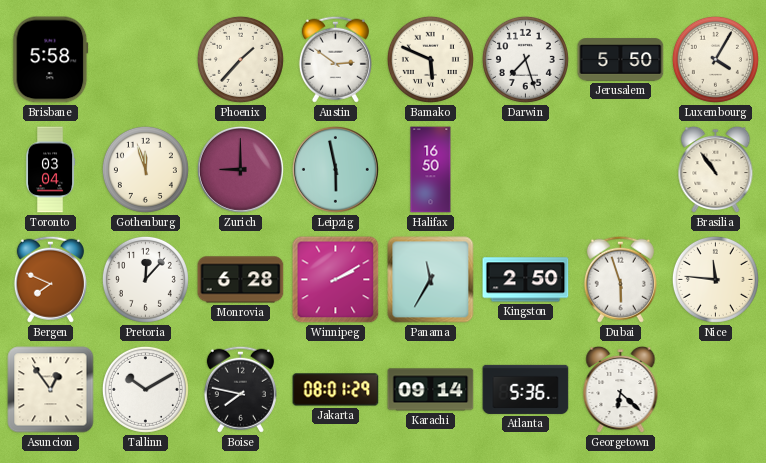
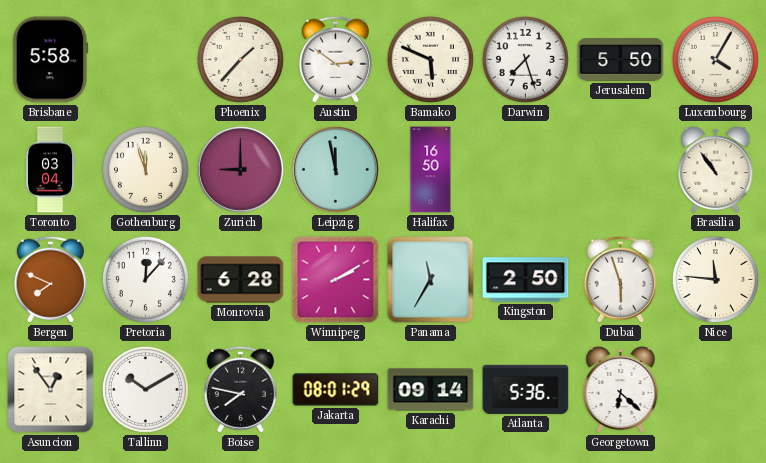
Leipzig: 5:58 -> 11:58
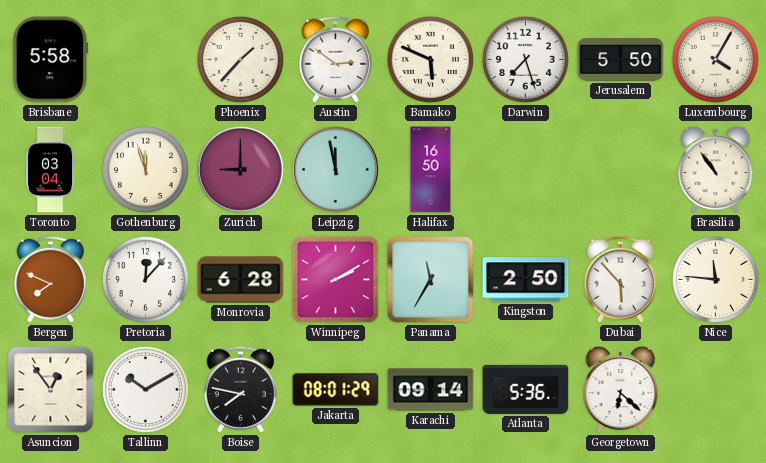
Dubai: 5:57 -> 5:53
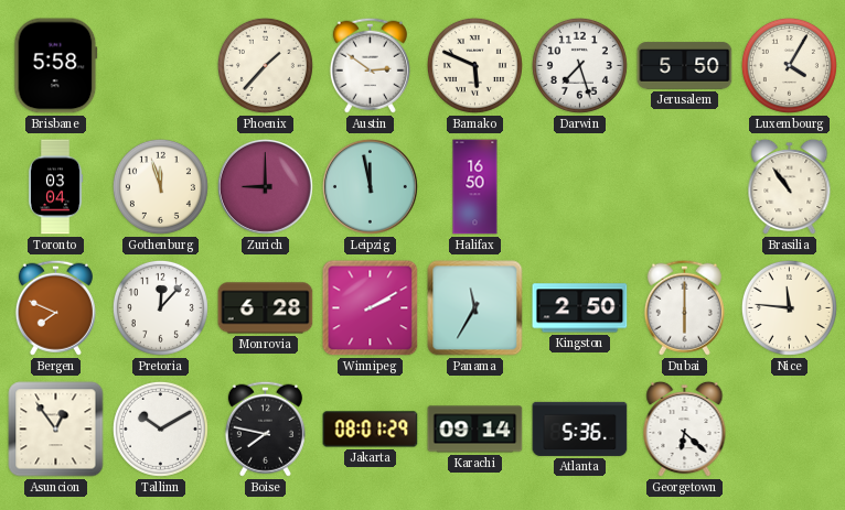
Dubai: 5:53 -> 6:00
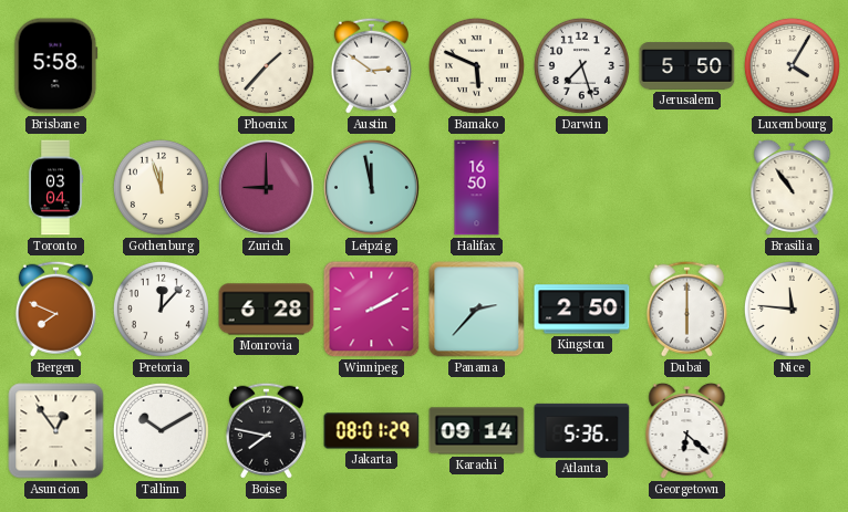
Panama: 11:35 -> 2:37
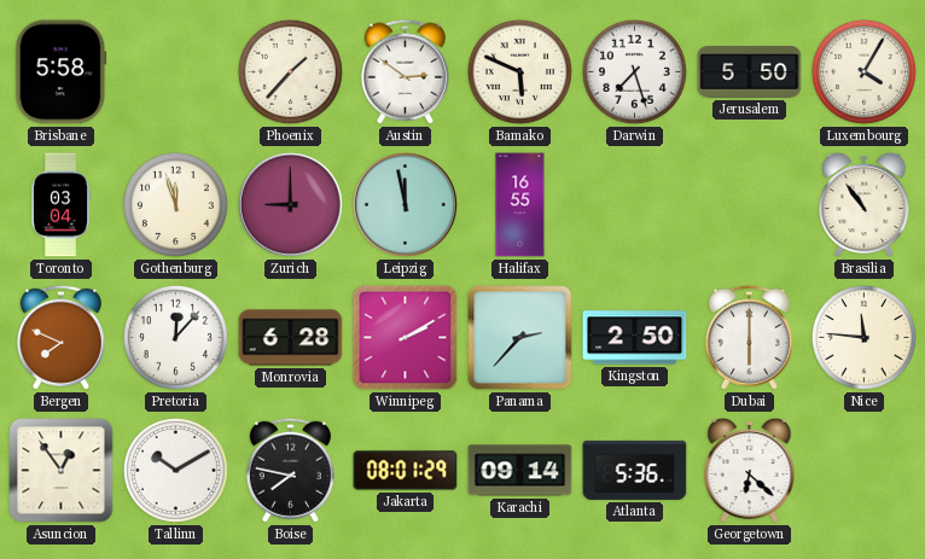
Halifax: 16:50 -> 16:55
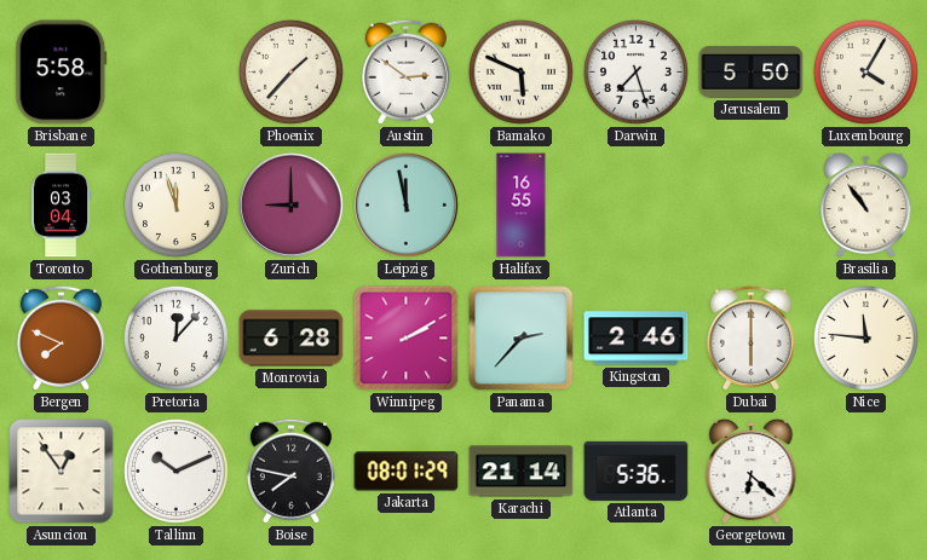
Kingston: 2:50 -> 2:46
Tallinn: 10:10 -> 10:11
Karachi: 09:14 -> 21:14
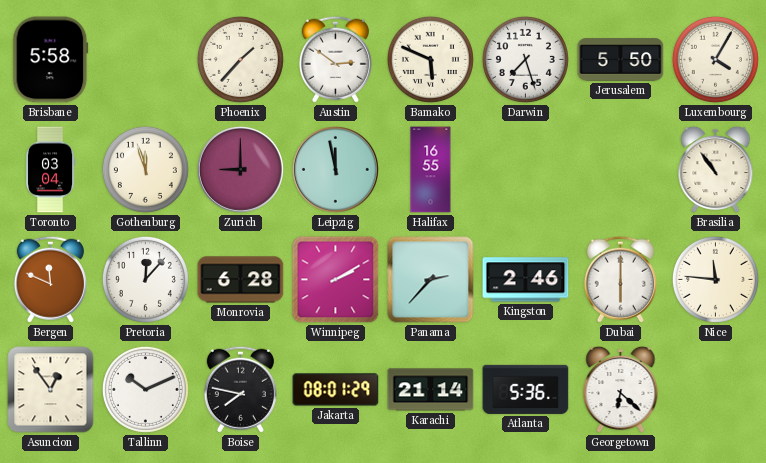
Bergen: 7:49 -> 11:49
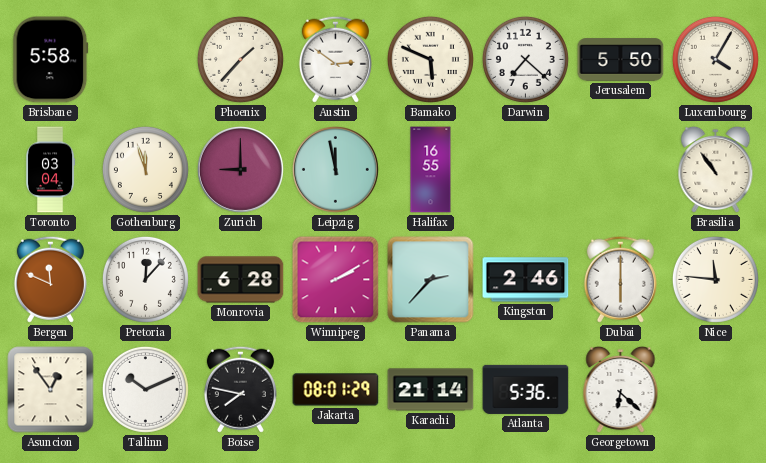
Darwin: 7:27 -> 7:22
